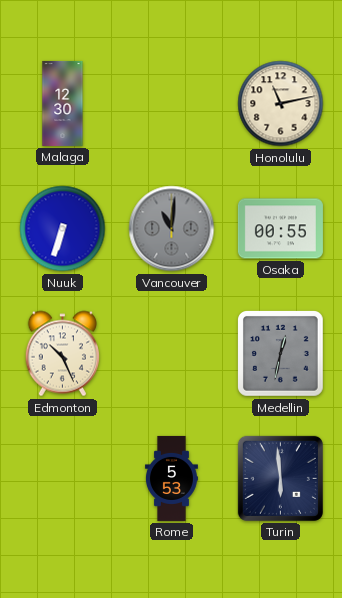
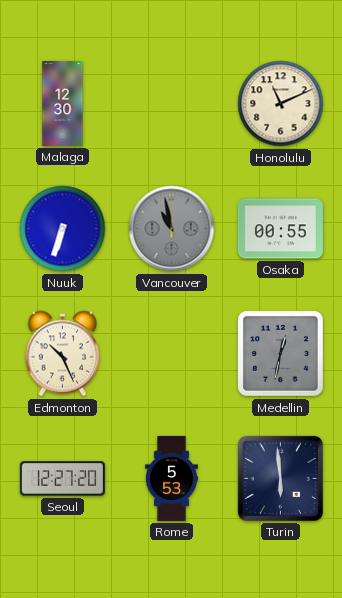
Honolulu: 11:13 -> 11:11
Vancouver: 11:01 -> 10:58
Seoul: none -> 12:27
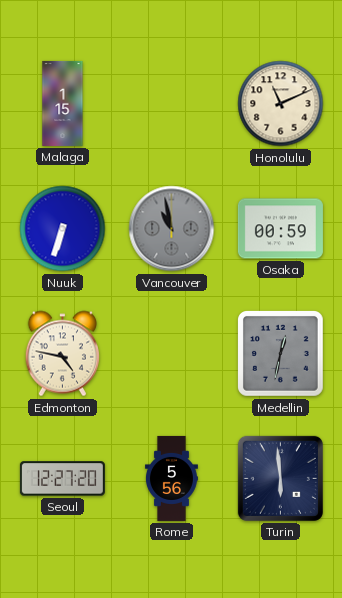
Malaga: 12:30 -> 1:15
Osaka: 00:55 -> 00:59
Edmonton: 10:26 -> 4:47
Rome: 5:53 -> 5:56
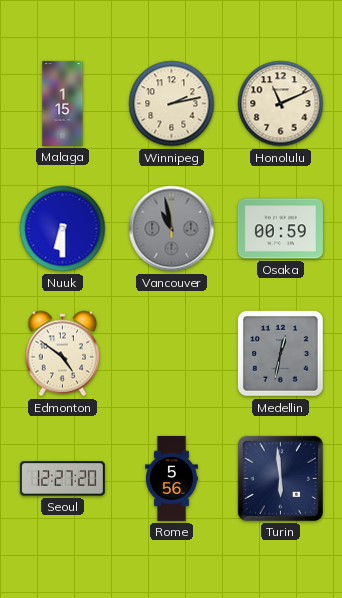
Winnipeg: none -> 2:13
Nuuk: 6:33 -> 6:30
Edmonton: 4:47 -> 4:51
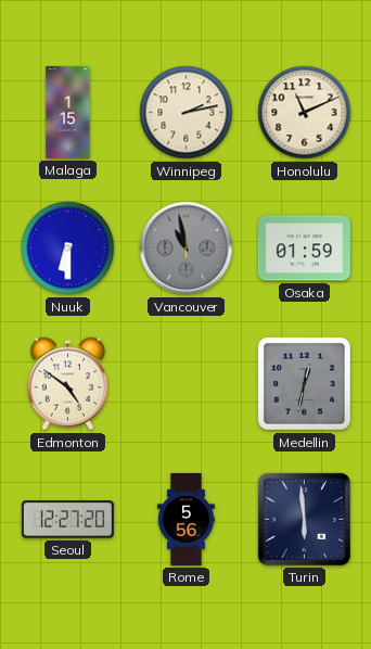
Osaka: 00:59 -> 01:59
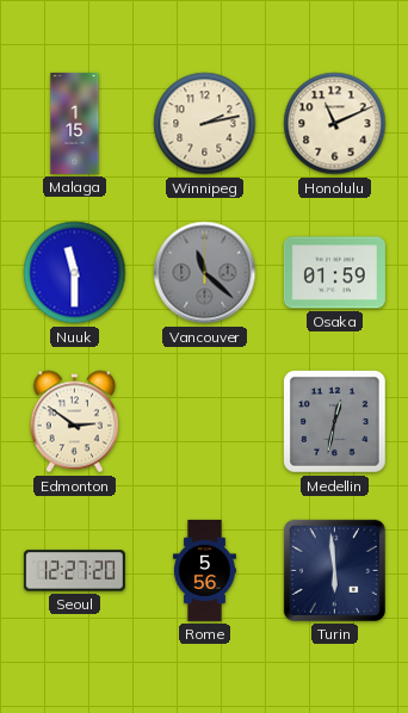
Nuuk: 6:30 -> 11:30
Vancouver: 10:58 -> 11:22
Edmonton: 4:51 -> 2:51
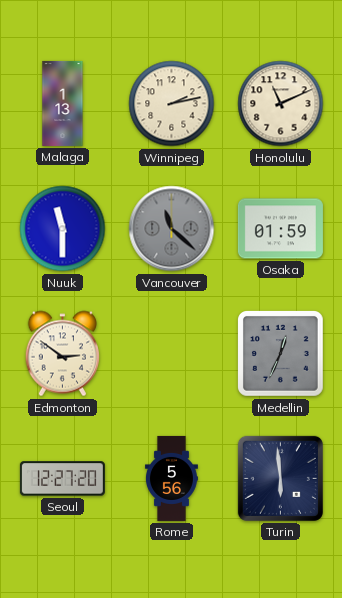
Malaga: 1:15 -> 1:13
Medellin: 12:32 -> 12:34
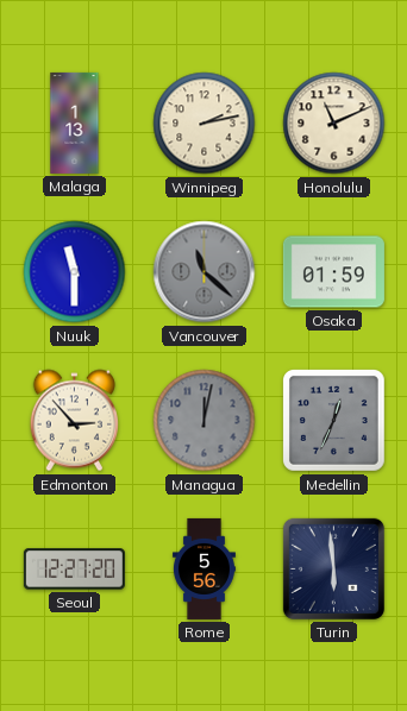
Edmonton: 2:51 -> 2:53
Managua: none -> 12:02
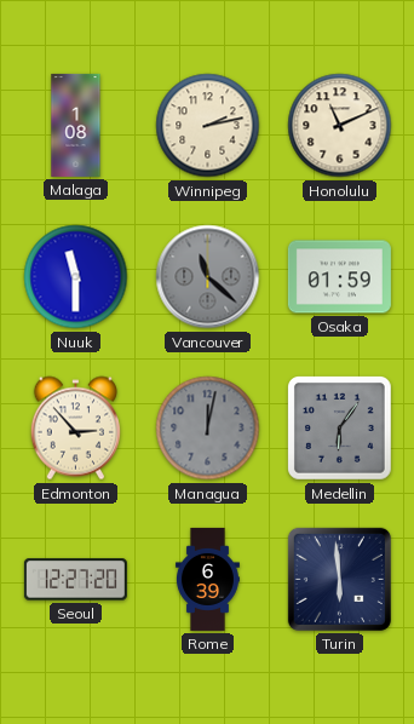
Malaga: 1:13 -> 1:08
Medellin: 12:34 -> 6:06
Rome: 5:56 -> 6:39
